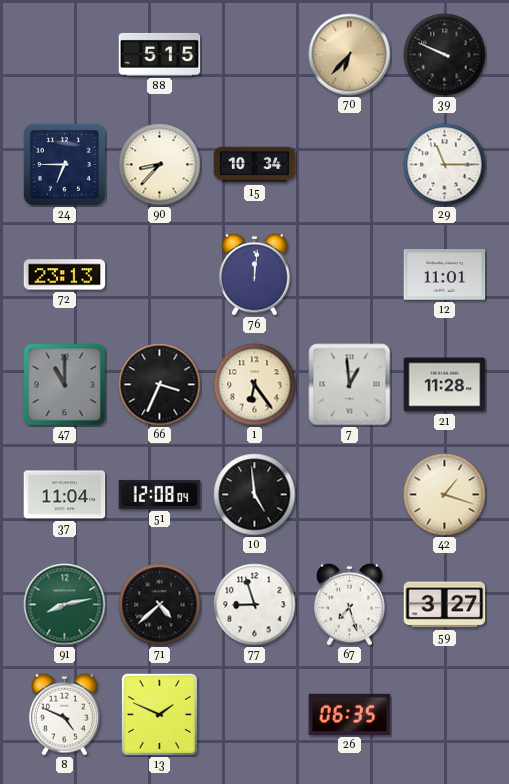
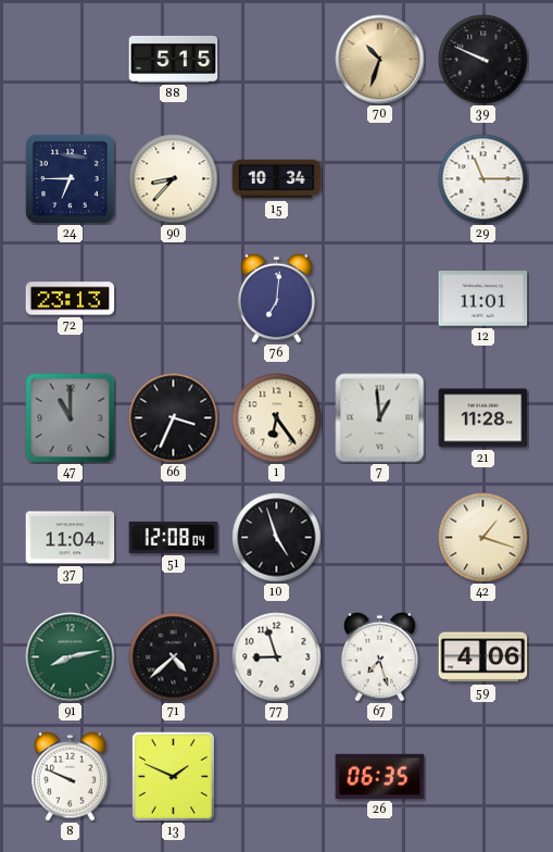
70: 6:37 -> 10:33
76: 12:01 -> 7:01
10: 4:59 -> 4:57
59: 3:27 -> 4:06
8: 4:49 -> 9:49
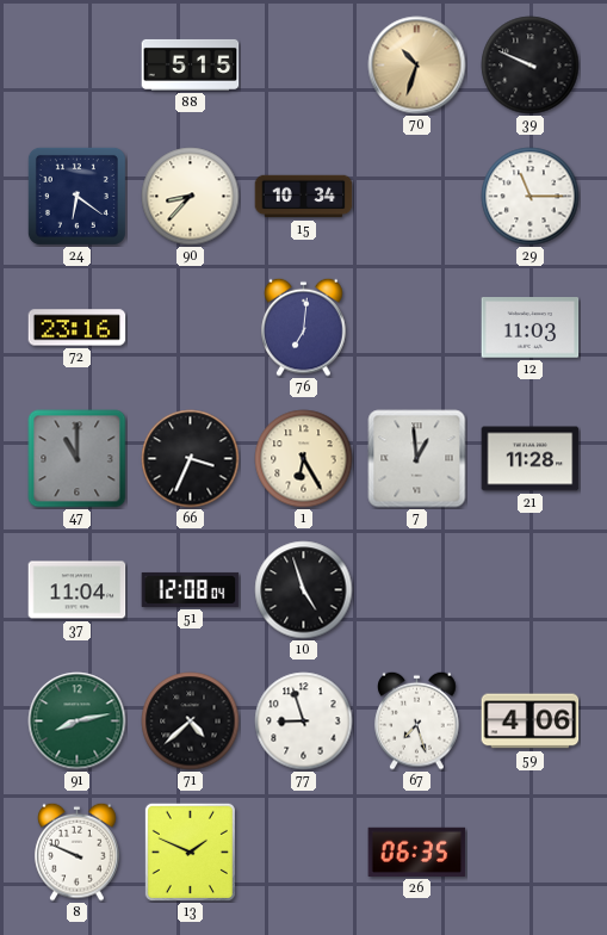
24: 6:45 -> 6:21
72: 23:13 -> 23:16
12: 11:01 -> 11:03
1: 6:24 -> 6:25
42: 1:18 -> none
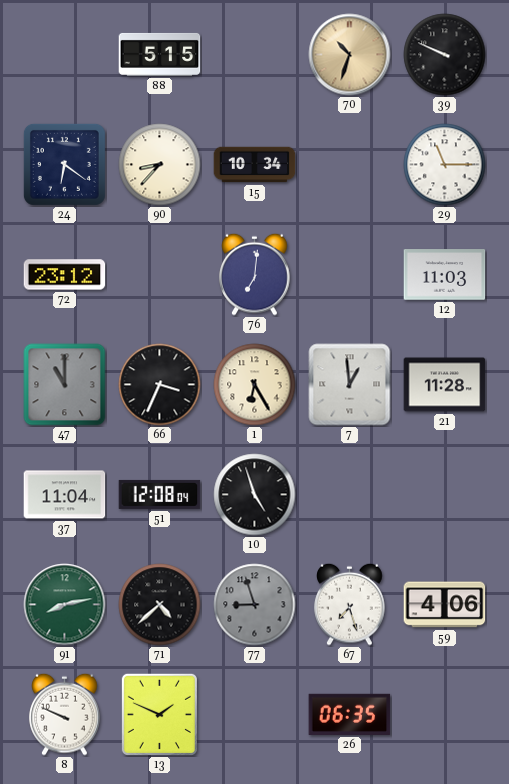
72: 23:16 -> 23:12
77 dial: white -> grey
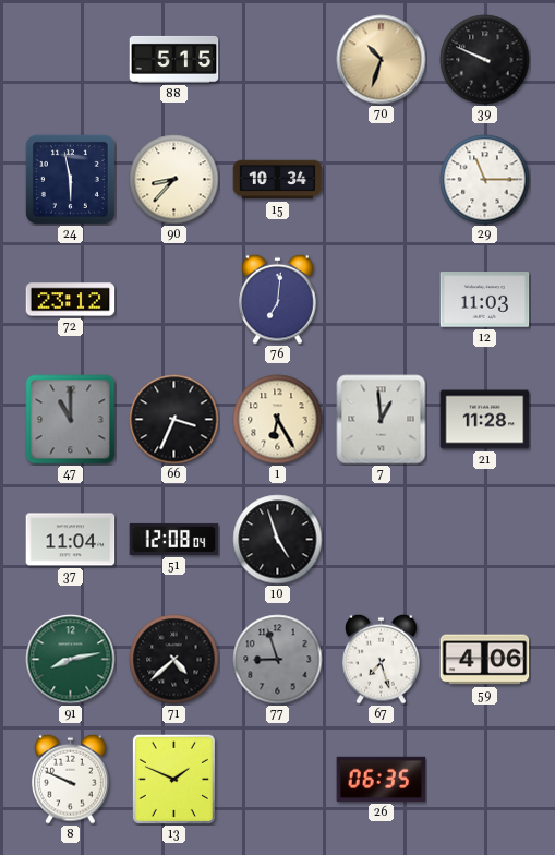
24: 6:21 -> 5:58
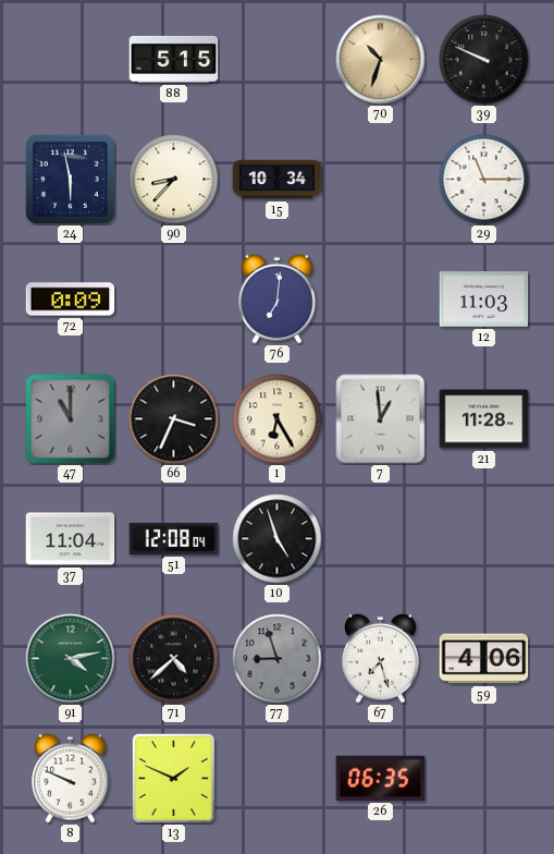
72: 23:12 -> 0:09
91: 8:13 -> 4:13
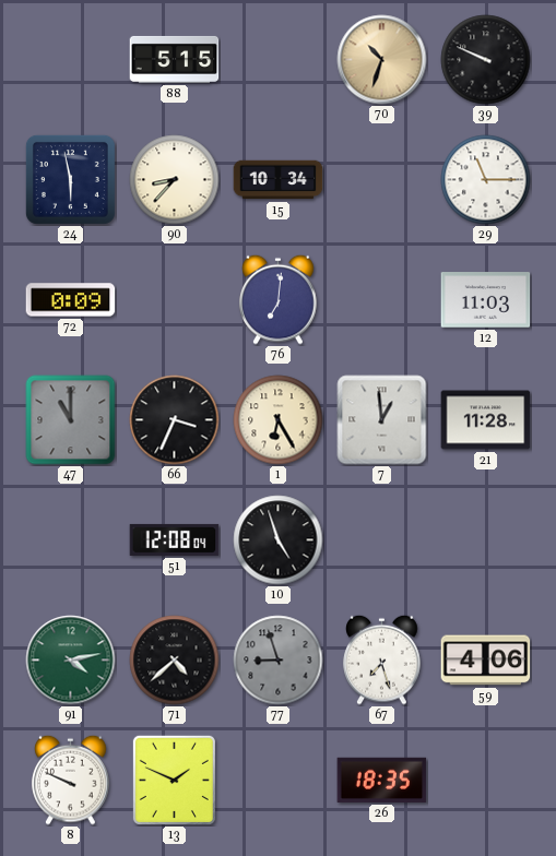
37: 11:04 -> none
26: 06:35 -> 18:35
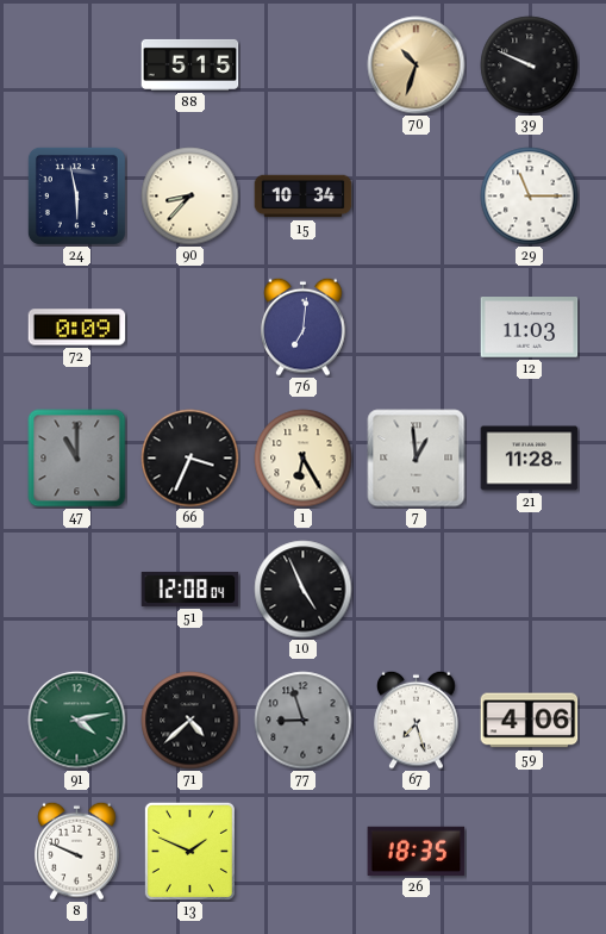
10: 4:57 -> 4:56
